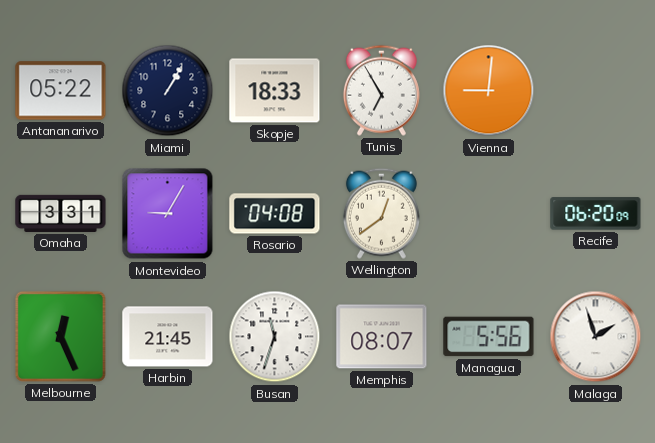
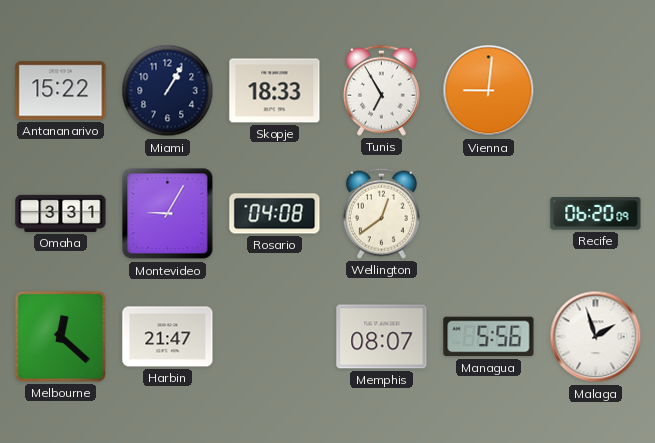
Antananarivo: 05:22 -> 15:22
Melbourne: 12:26 -> 12:22
Harbin: 21:45 -> 21:47
Busan: 11:33 -> none
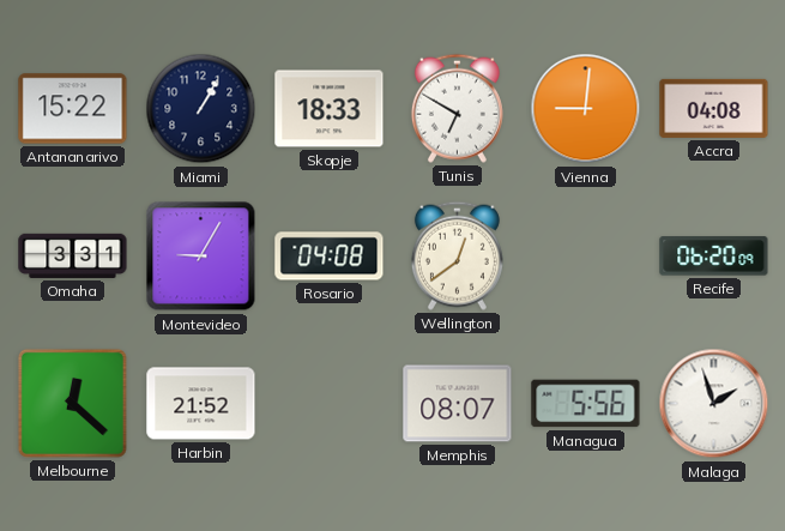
Tunis: 6:55 -> 6:50
Accra: none -> 04:08
Harbin: 21:47 -> 21:52
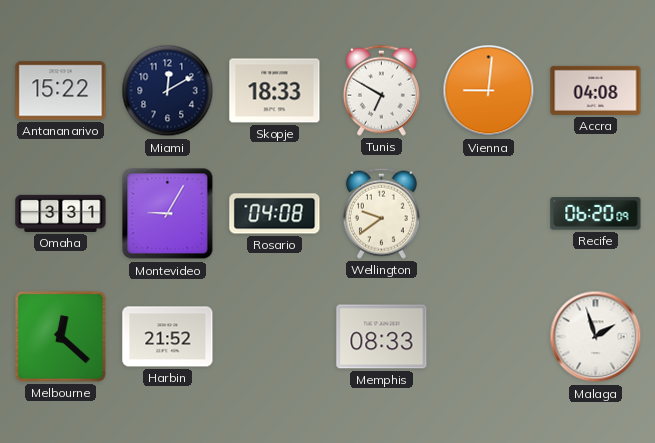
Miami: 1:05 -> 12:10
Wellington: 12:39 -> 9:39
Memphis: 08:07 -> 08:33
Managua: 5:56 -> none
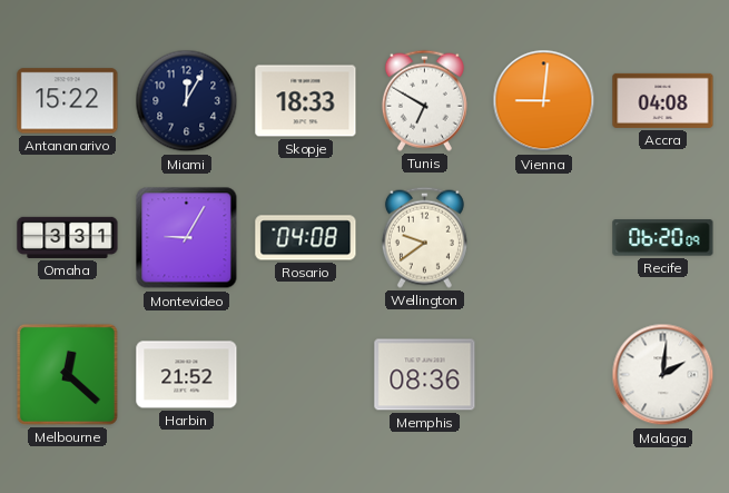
Miami: 12:10 -> 12:05
Memphis: 08:33 -> 08:36
Malaga: 1:57 -> 2:01
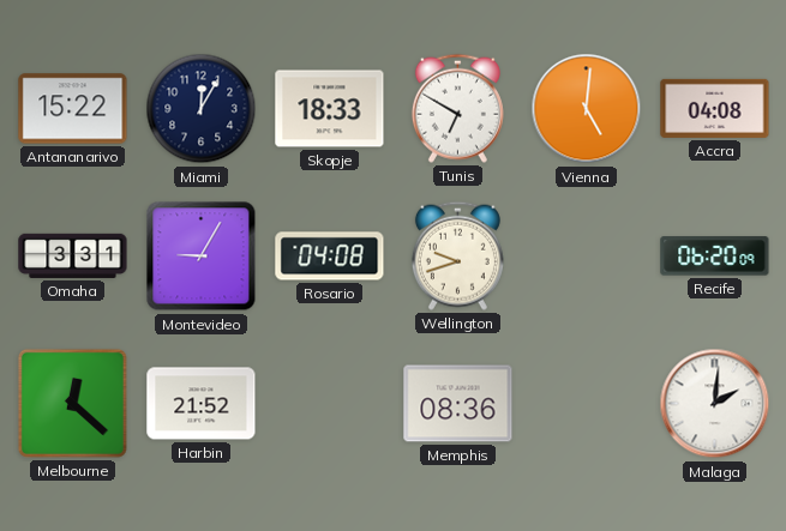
Vienna: 9:01 -> 5:01
Wellington: 9:39 -> 9:42
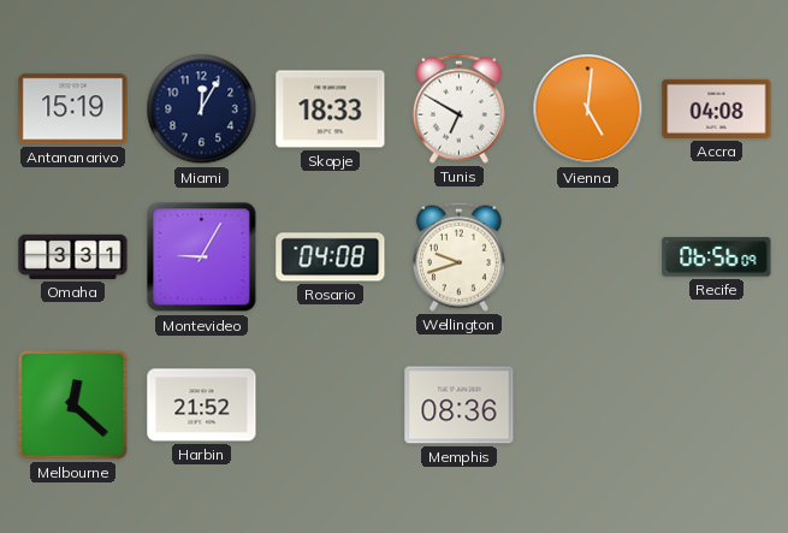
Antananarivo: 15:22 -> 15:19
Recife: 06:20 -> 06:56
Malaga: 2:01 -> none
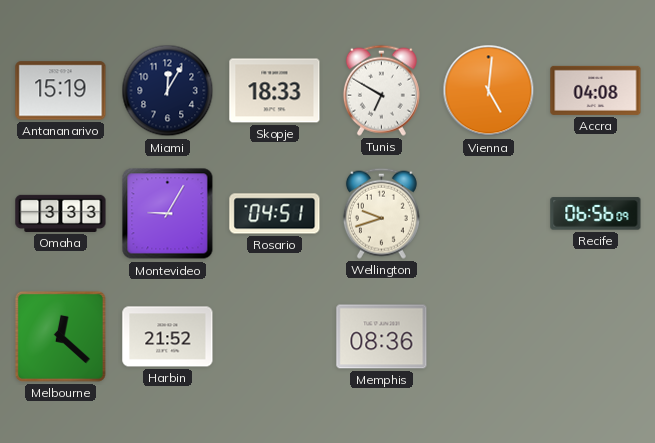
Omaha: 3:31 -> 3:33
Rosario: 04:08 -> 04:51
